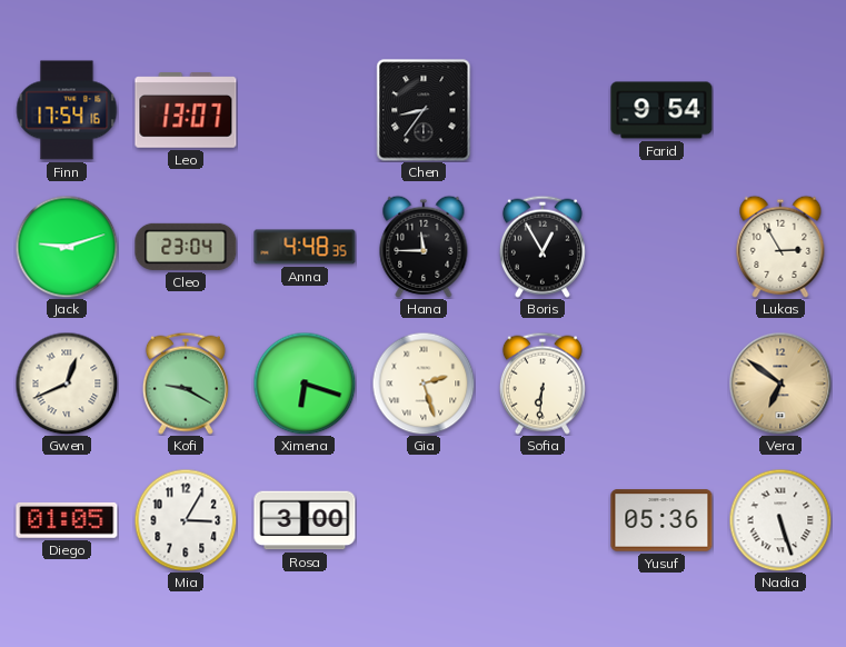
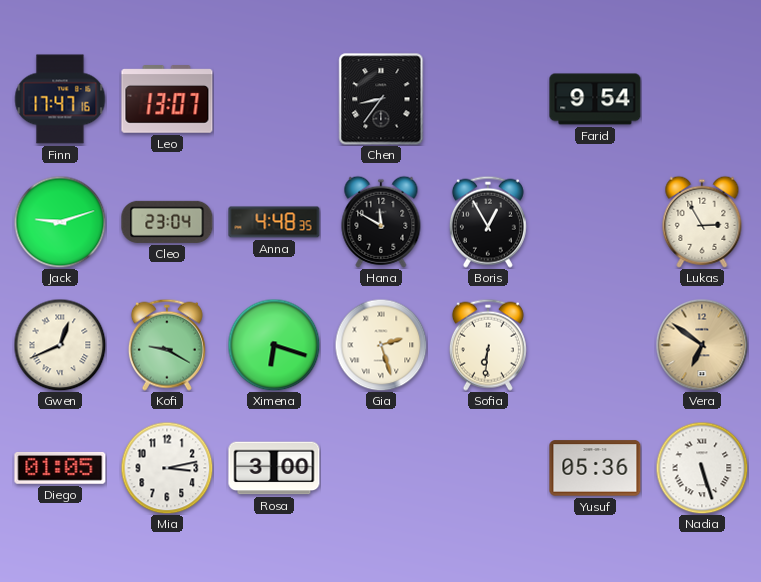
Finn: 17:54 -> 17:47
Hana: 11:45 -> 11:50
Mia: 3:05 -> 3:13
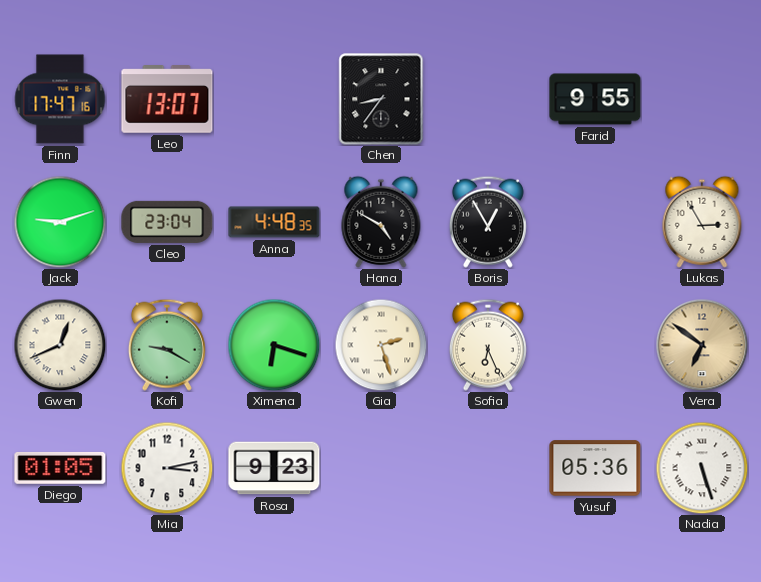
Farid: 9:54 -> 9:55
Hana: 11:50 -> 4:50
Sofia: 6:31 -> 6:26
Rosa: 3:00 -> 9:23
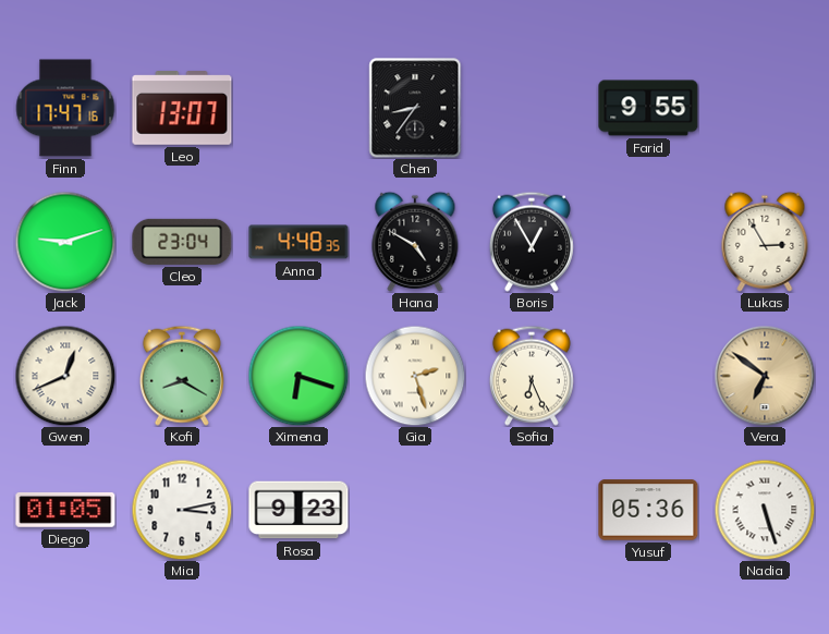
Kofi: 9:20 -> 8:20
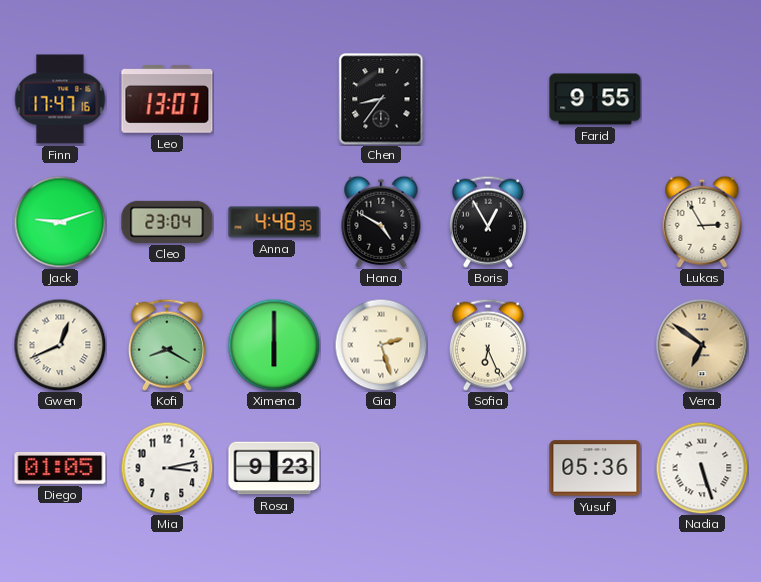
Ximena: 6:18 -> 6:00
